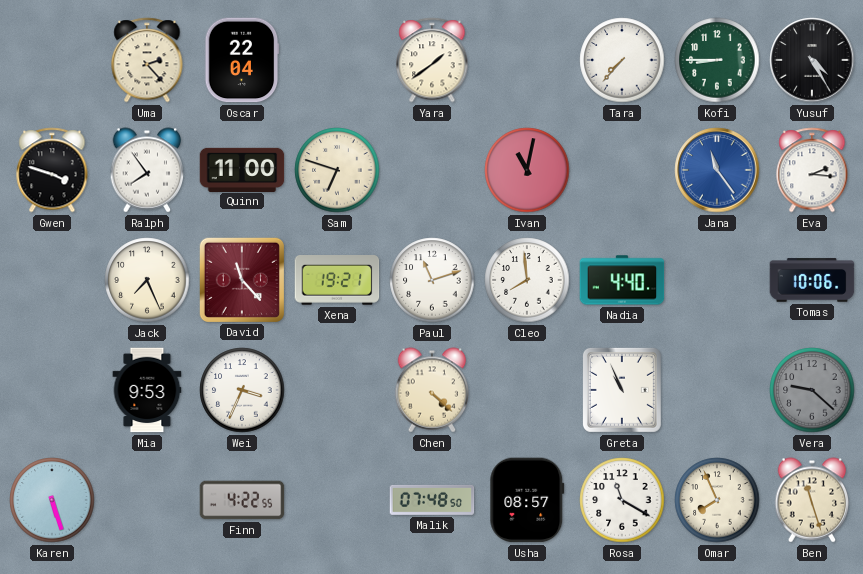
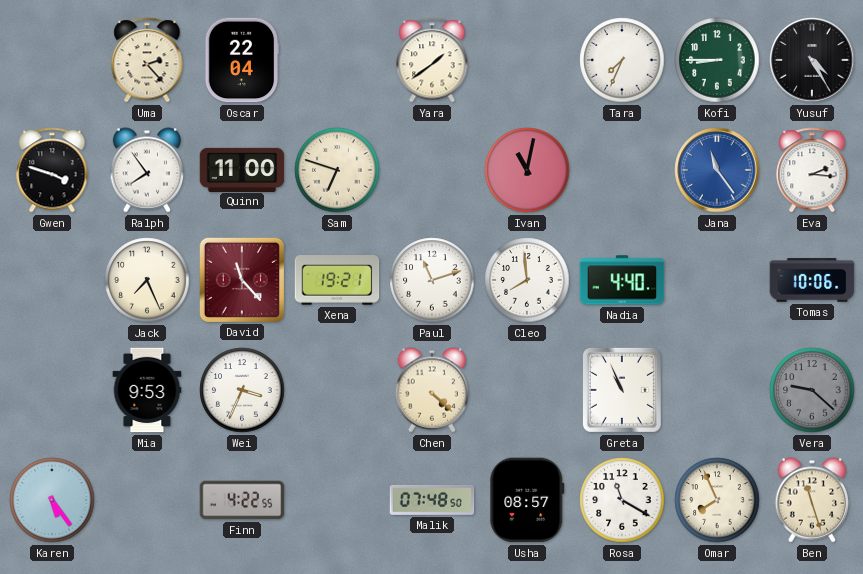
Tara: 7:37 -> 7:34
Karen: 5:27 -> 5:24
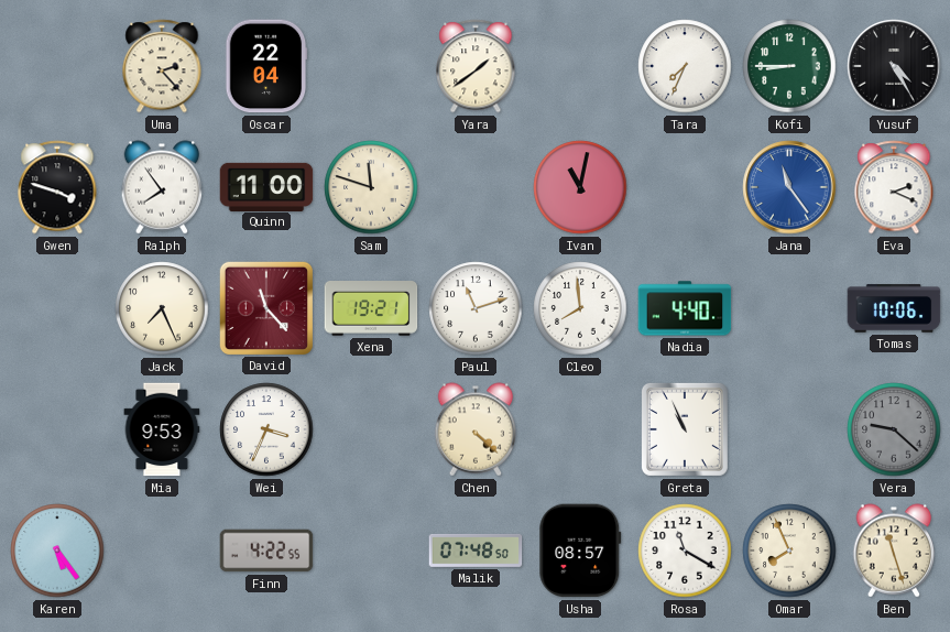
Sam: 6:48 -> 11:48
Eva: 2:16 -> 2:19
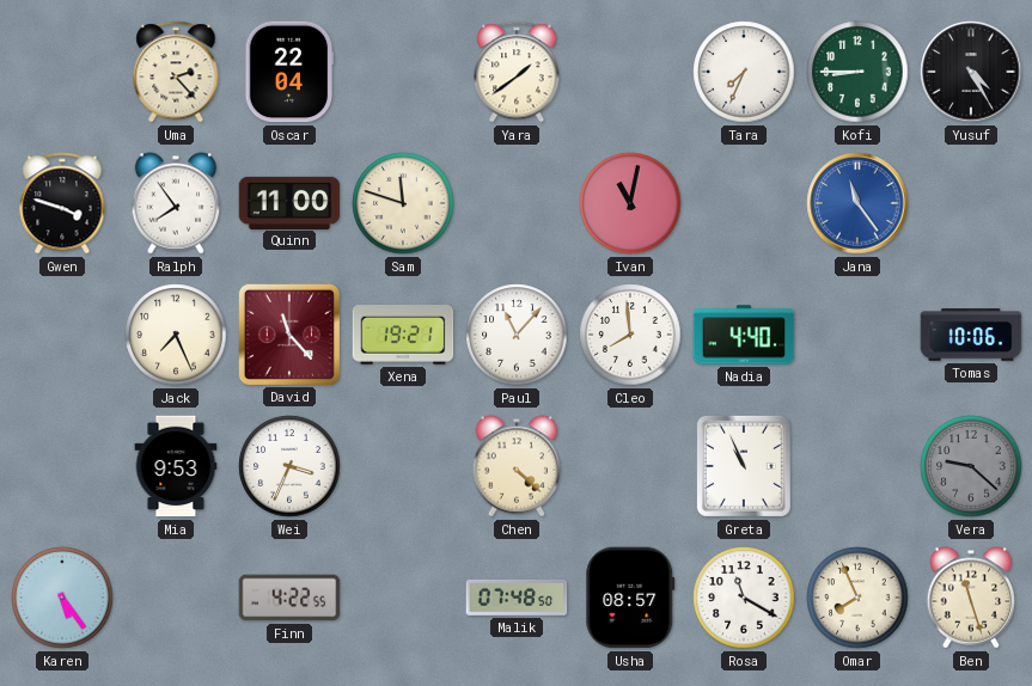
Eva: 2:19 -> none
Paul: 11:12 -> 11:07
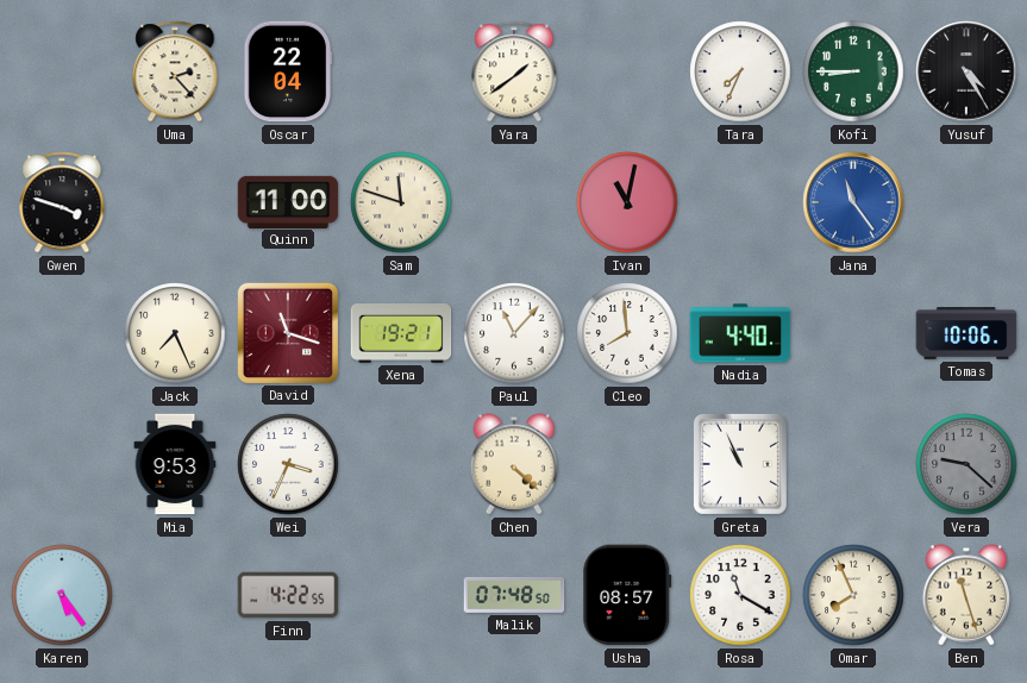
Ralph: 7:54 -> none
David: 11:23 -> 11:18
